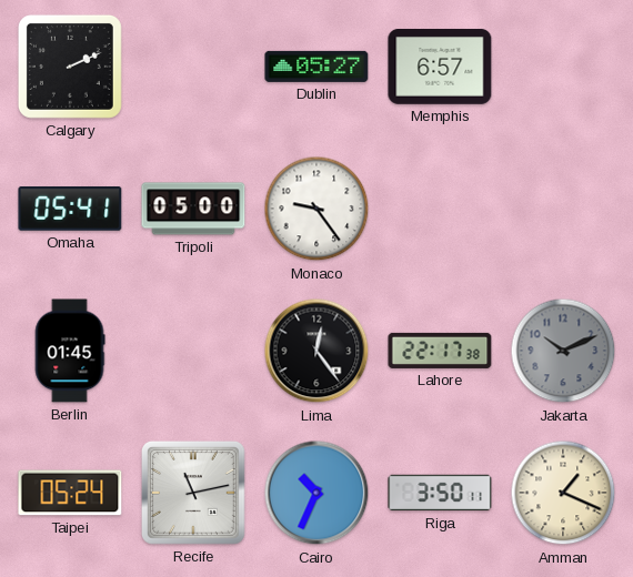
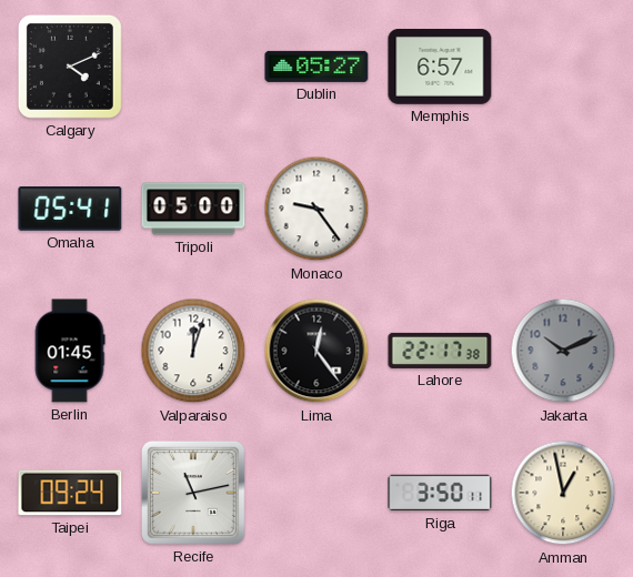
Calgary: 2:11 -> 4:11
Valparaiso: none -> 12:03
Taipei: 05:24 -> 09:24
Cairo: 10:34 -> none
Amman: 1:19 -> 12:58
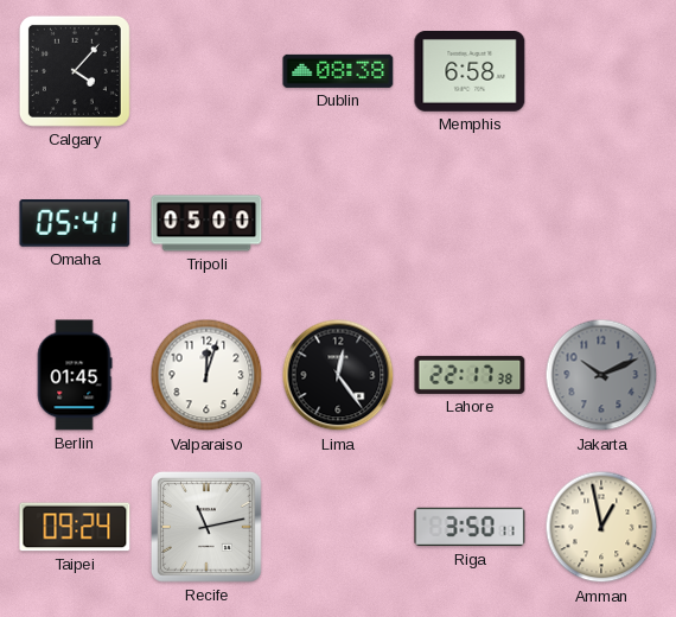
Calgary: 4:11 -> 4:07
Dublin: 05:27 -> 08:38
Memphis: 6:57 -> 6:58
Monaco: 9:24 -> none
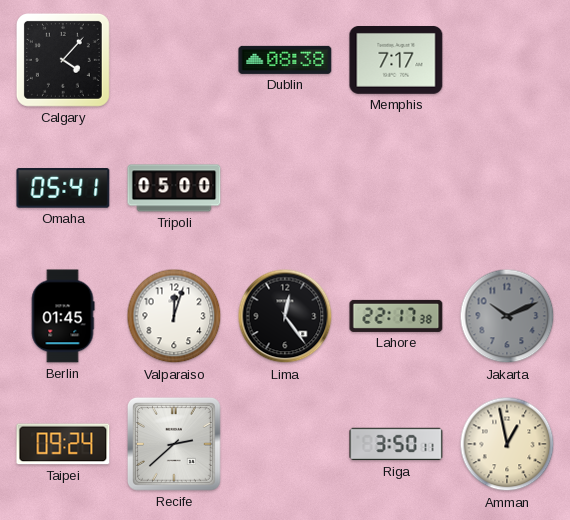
Memphis: 6:58 -> 7:17
Recife: 11:13 -> 2:38
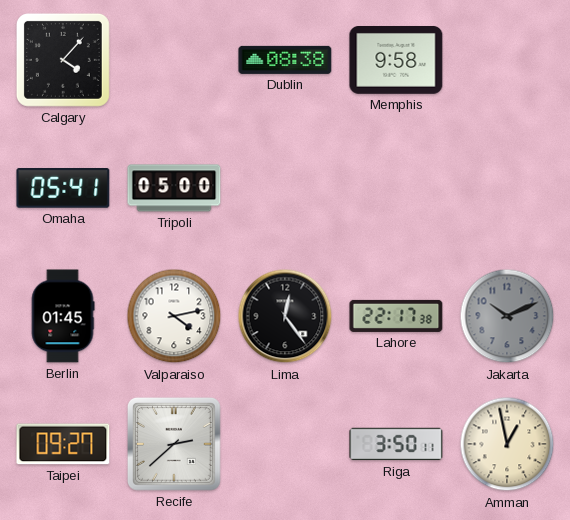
Memphis: 7:17 -> 9:58
Valparaiso: 12:03 -> 4:13
Taipei: 09:24 -> 09:27
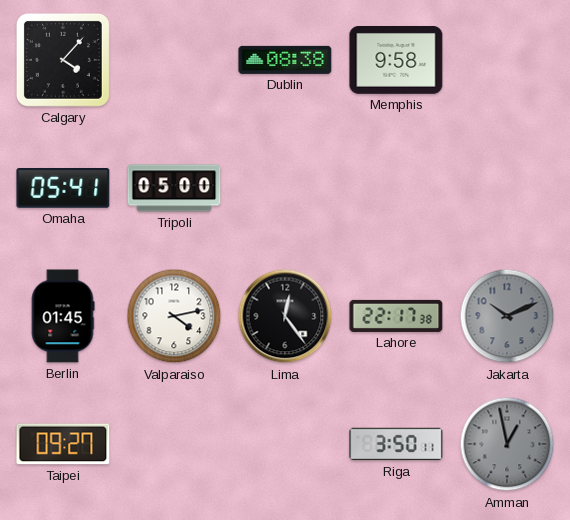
Recife: 2:38 -> none
Amman dial: cream -> grey
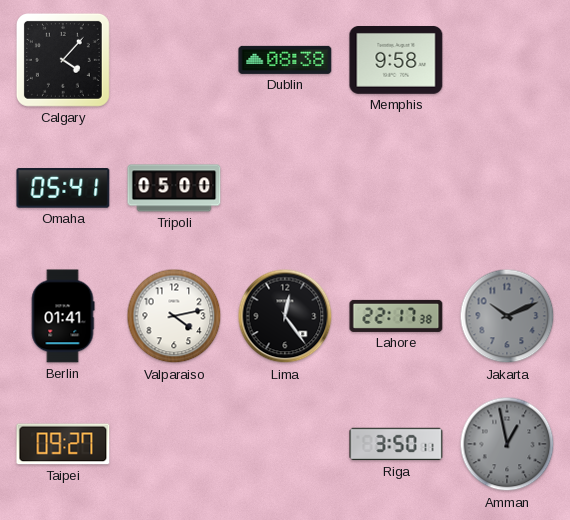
Berlin: 01:45 -> 01:41
